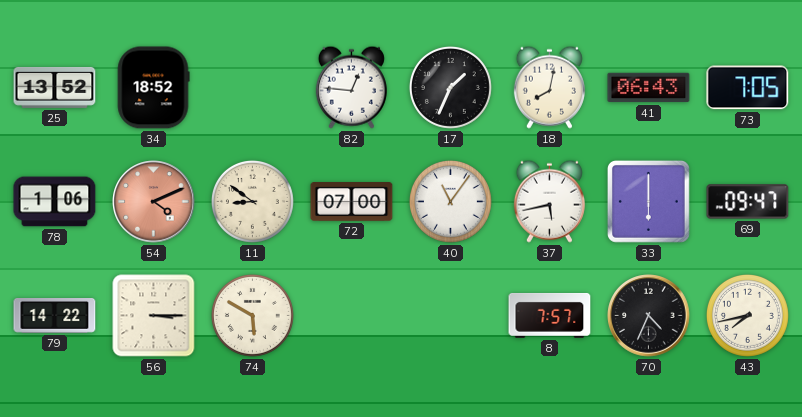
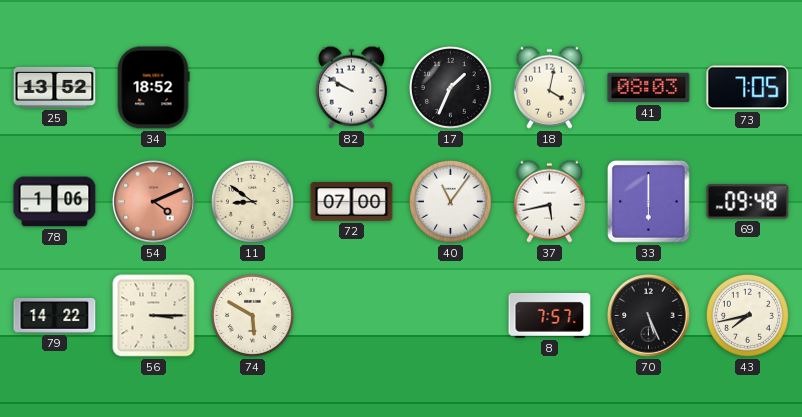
82: 12:46 -> 9:50
18: 8:02 -> 4:02
41: 06:43 -> 08:03
69: 09:47 -> 09:48
70: 4:34 -> 5:26
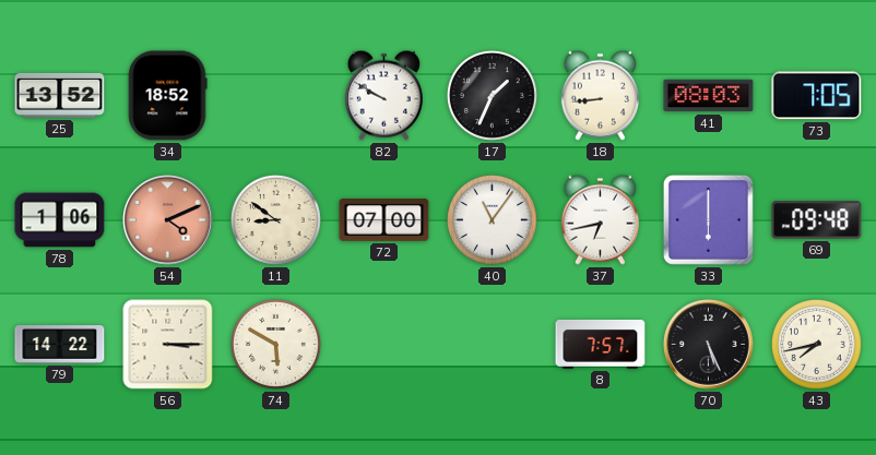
18: 4:02 -> 8:44
37: 5:43 -> 6:43
